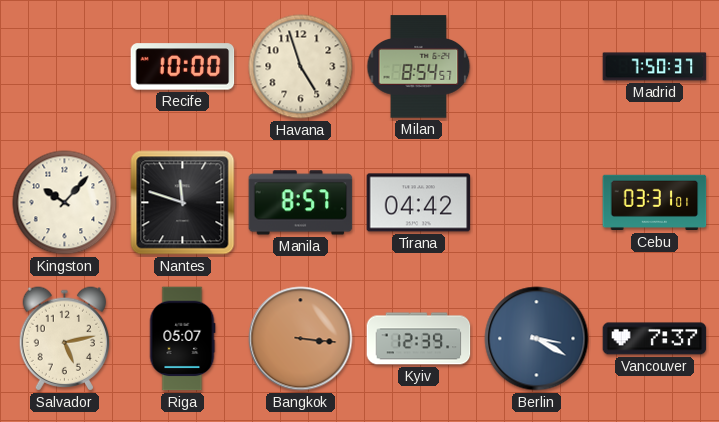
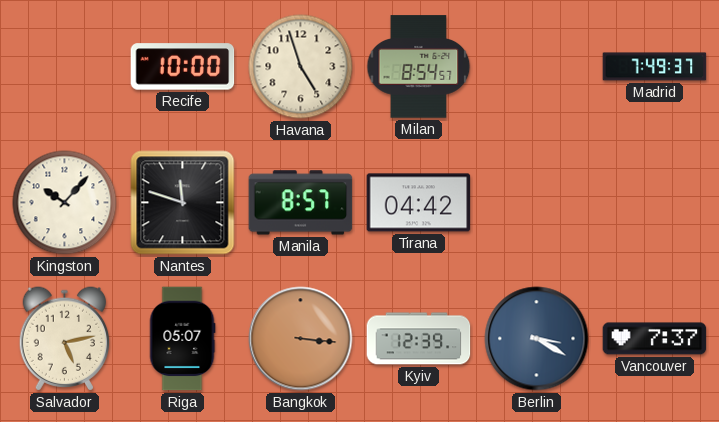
Madrid: 7:50 -> 7:49
Cebu: 03:31 -> none
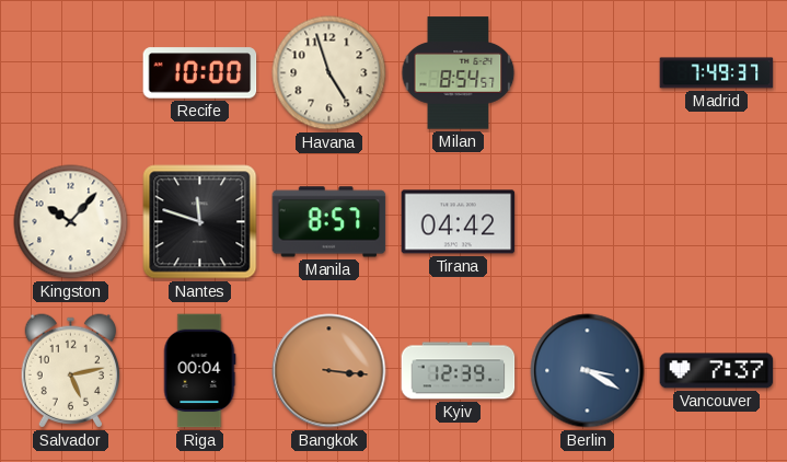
Riga: 05:07 -> 00:04
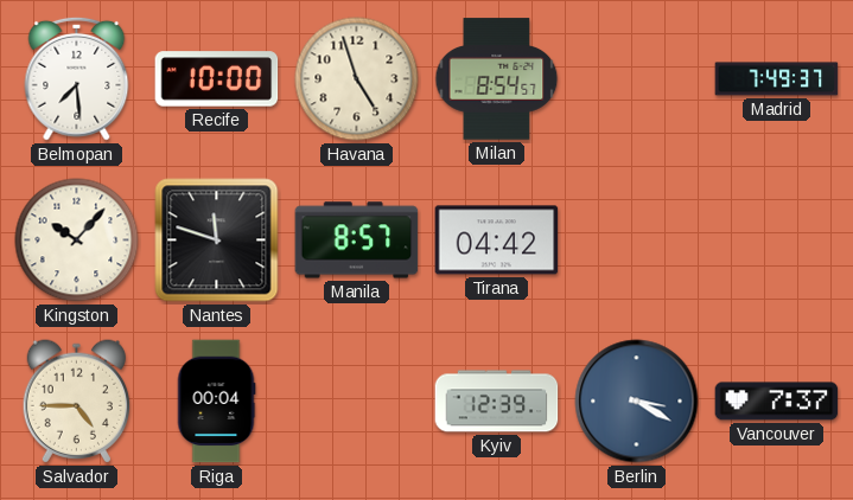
Belmopan: none -> 7:29
Salvador: 5:13 -> 4:45
Bangkok: 3:16 -> none
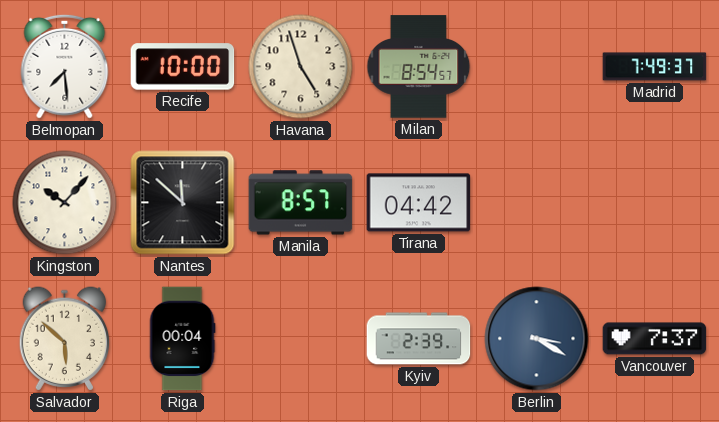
Nantes: 11:48 -> 11:52
Salvador: 4:45 -> 5:52
Kyiv: 12:39 -> 2:39
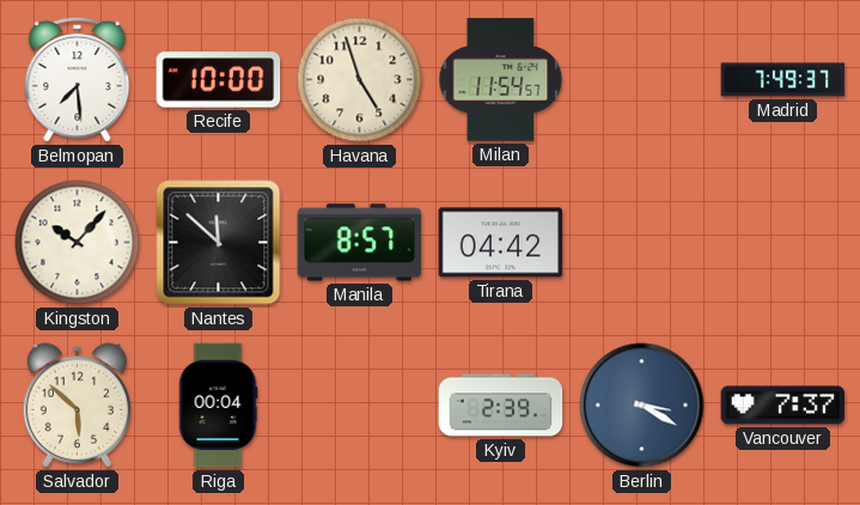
Milan: 8:54 -> 11:54
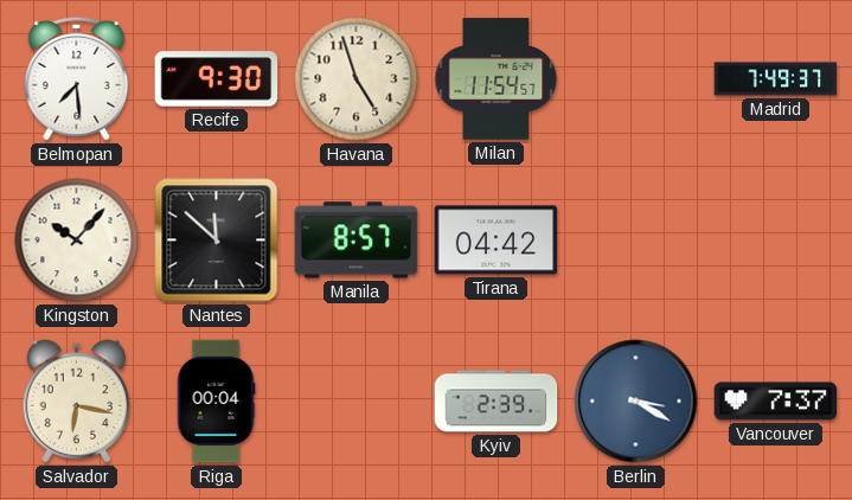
Recife: 10:00 -> 9:30
Salvador: 5:52 -> 6:17
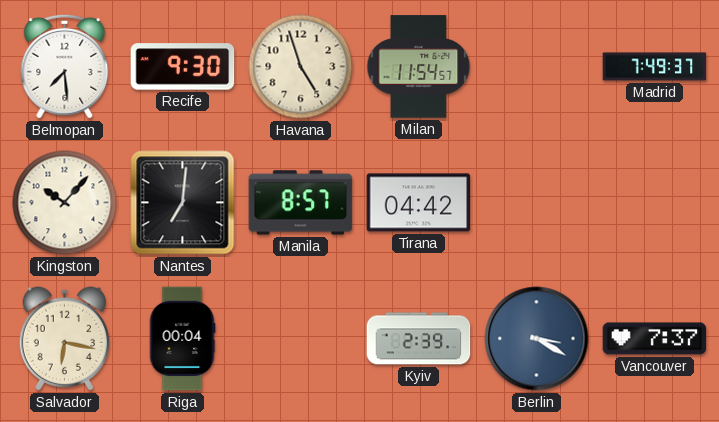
Nantes: 11:52 -> 7:01
